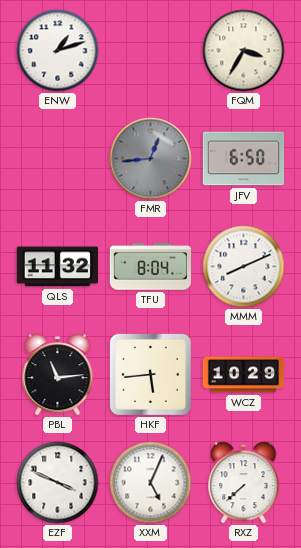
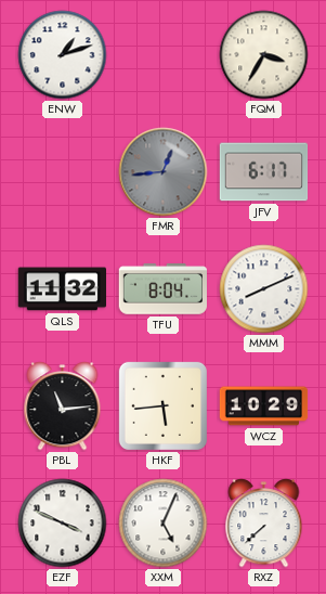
JFV: 6:50 -> 6:17
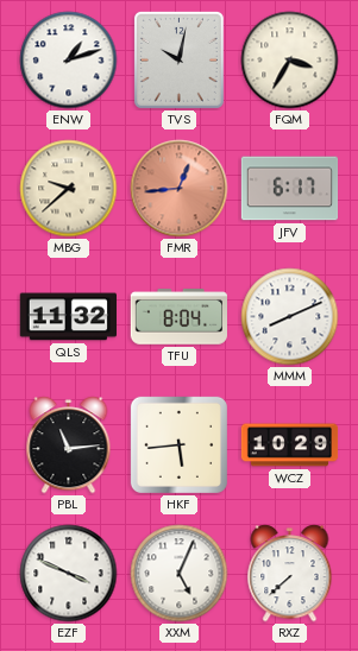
TVS: none -> 10:02
MBG: none -> 9:38
FMR dial: grey -> salmon
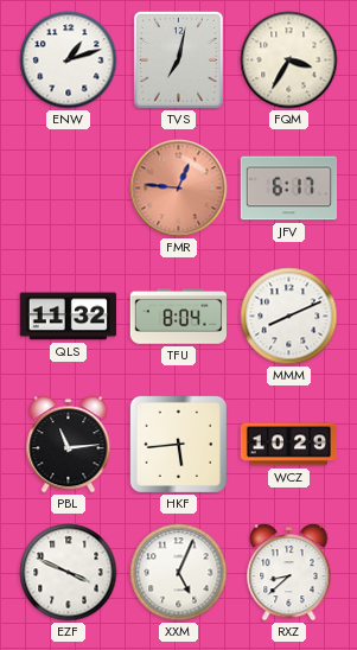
TVS: 10:02 -> 7:02
MBG: 9:38 -> none
FMR: 12:44 -> 12:46
RXZ: 7:38 -> 8:38
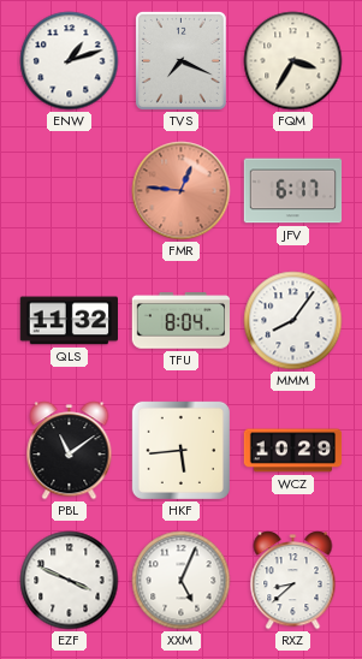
TVS: 7:02 -> 7:19
MMM: 8:11 -> 8:06
PBL: 11:14 -> 11:09
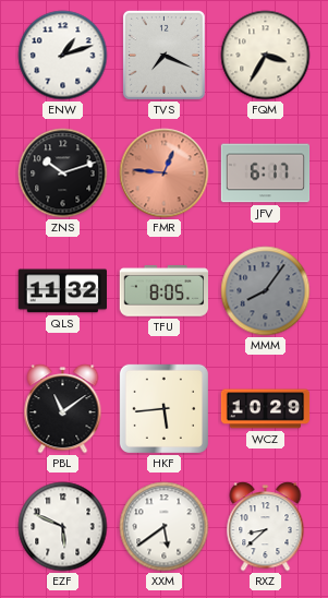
ZNS: none -> 10:12
TFU: 8:04 -> 8:05
MMM dial: white -> grey
EZF: 3:49 -> 5:49
XXM: 5:04 -> 5:39
